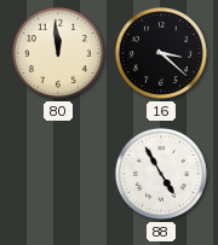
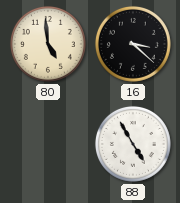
80: 11:59 -> 4:59
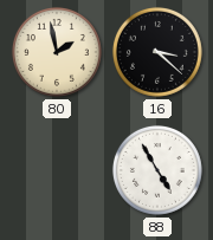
80: 4:59 -> 1:58
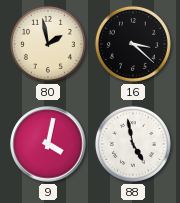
9: none -> 4:02
88: 4:55 -> 4:58
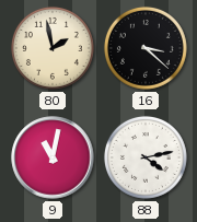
9: 4:02 -> 11:02
88: 4:58 -> 4:13
